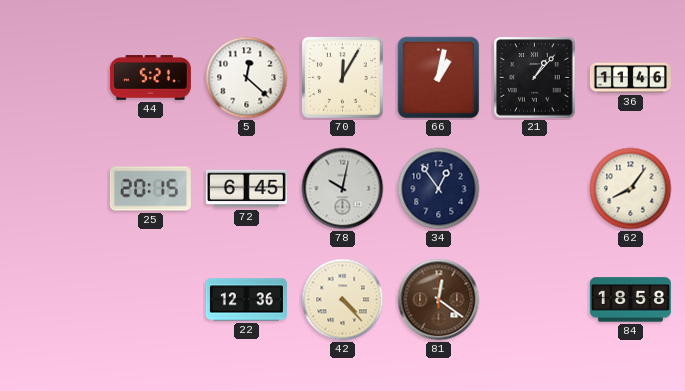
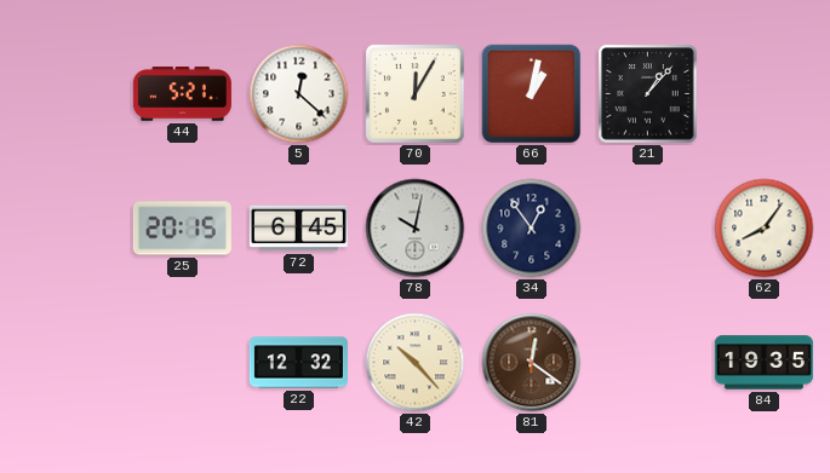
36: 11:46 -> none
22: 12:36 -> 12:32
42: 4:23 -> 10:23
84: 18:58 -> 19:35
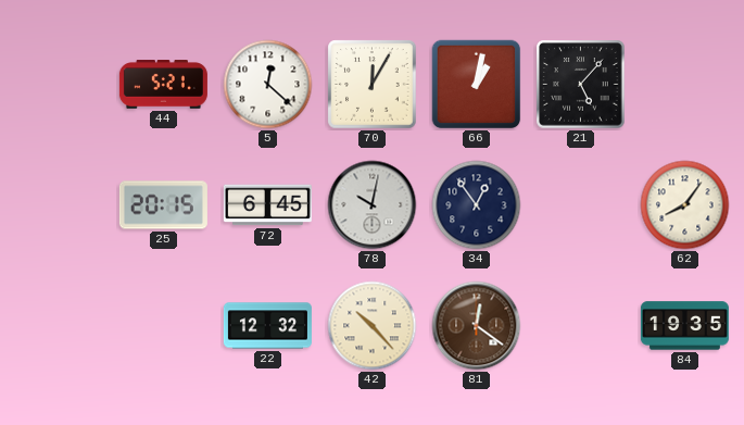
21: 1:07 -> 5:07
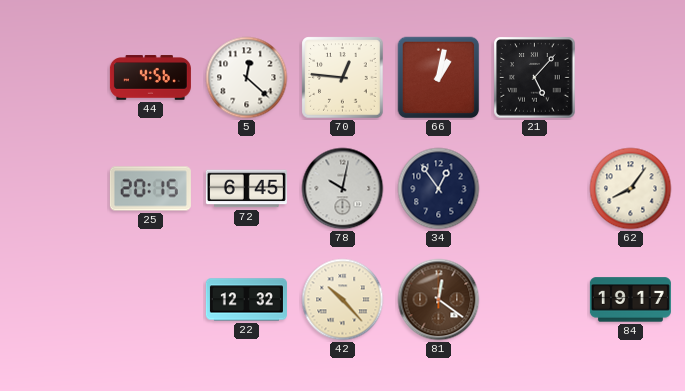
44: 5:21 -> 4:56
70: 12:05 -> 12:46
84: 19:35 -> 19:17
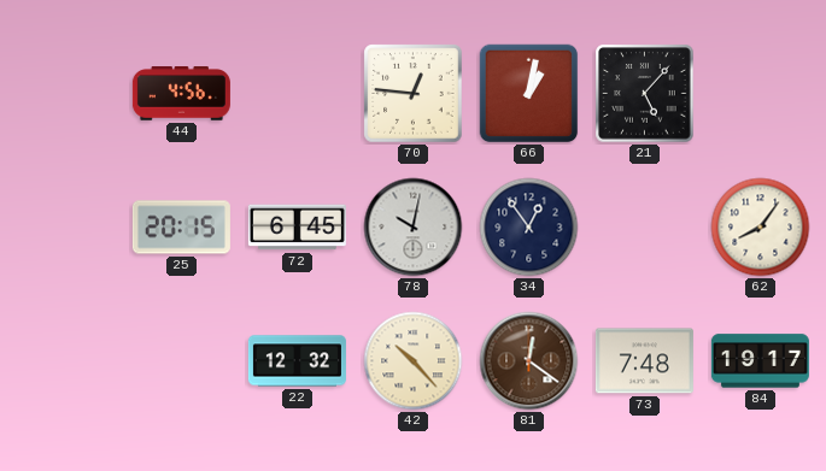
5: 12:22 -> none
73: none -> 7:48
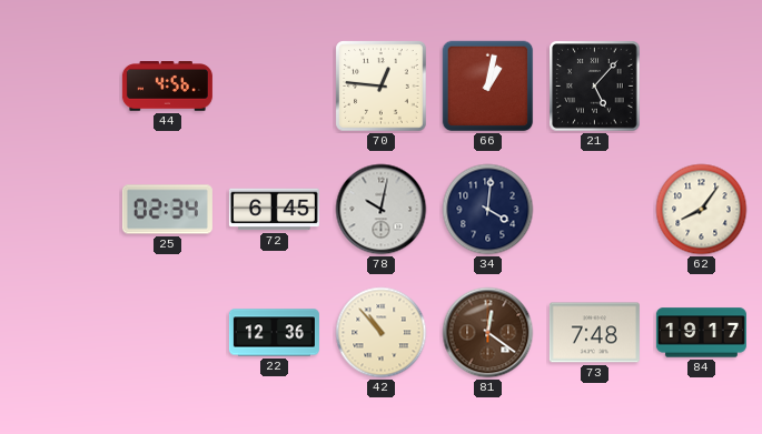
25: 20:15 -> 02:34
34: 12:54 -> 4:01
22: 12:32 -> 12:36
42: 10:23 -> 10:53
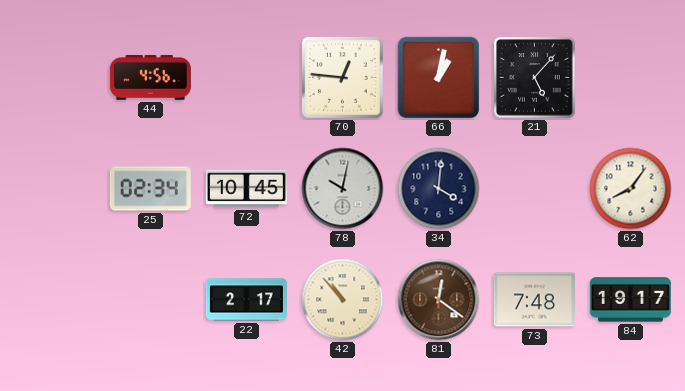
72: 6:45 -> 10:45
22: 12:36 -> 2:17
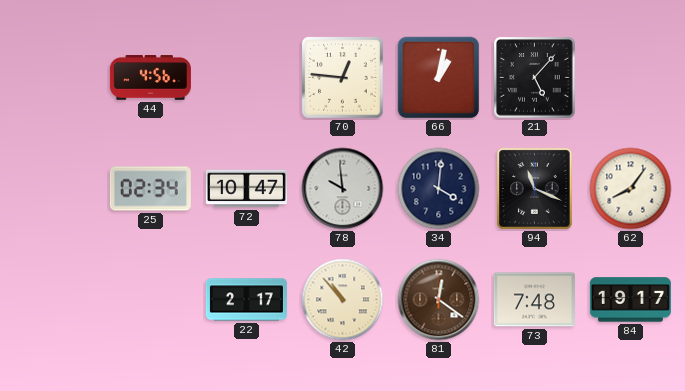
72: 10:45 -> 10:47
78: 10:02 -> 9:59
94: none -> 11:19
